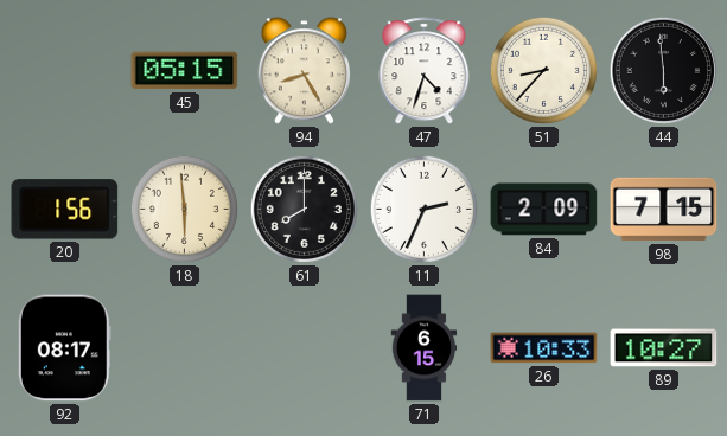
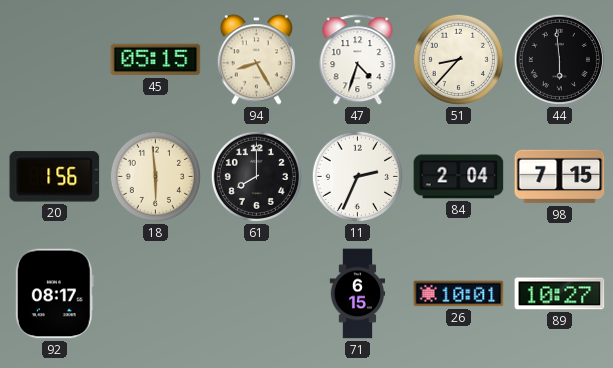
84: 2:09 -> 2:04
26: 10:33 -> 10:01
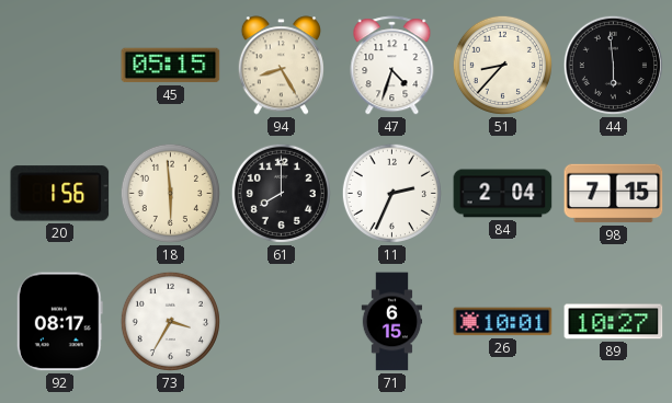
73: none -> 3:35
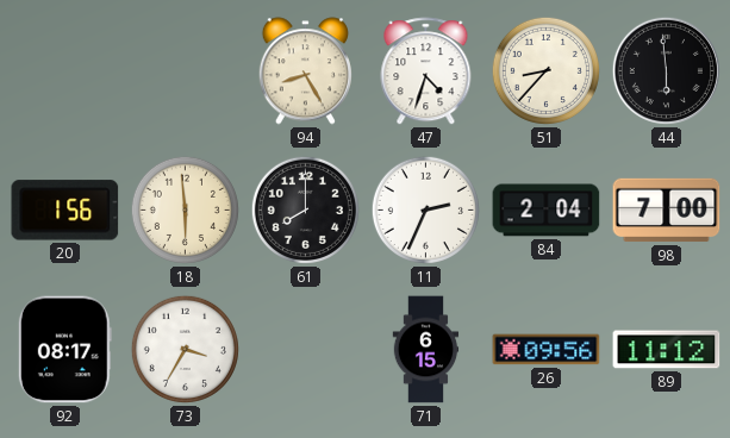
45: 05:15 -> none
98: 7:15 -> 7:00
26: 10:01 -> 09:56
89: 10:27 -> 11:12
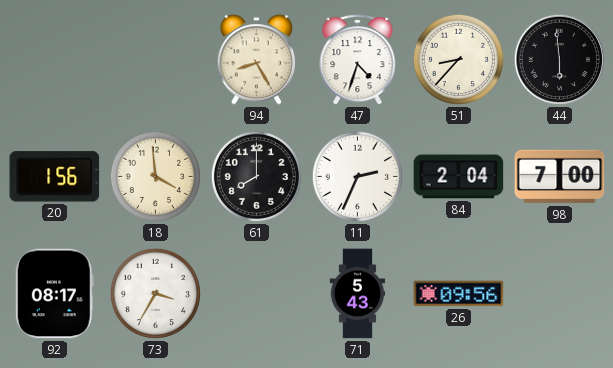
18: 5:59 -> 3:59
71: 6:15 -> 5:43
89: 11:12 -> none
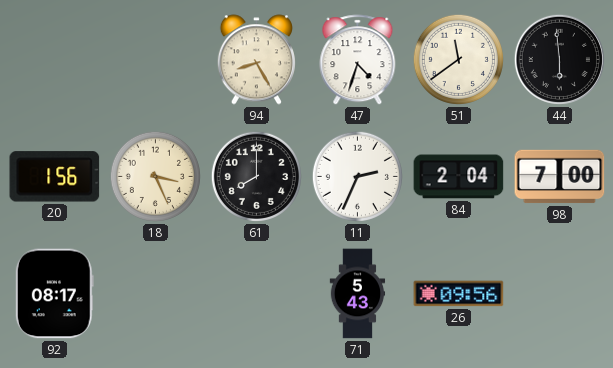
51: 8:37 -> 11:39
18: 3:59 -> 3:26
73: 3:35 -> none
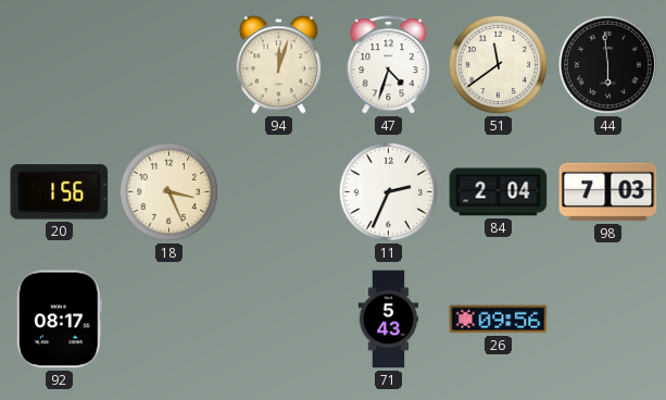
94: 8:25 -> 12:03
61: 8:00 -> none
98: 7:00 -> 7:03
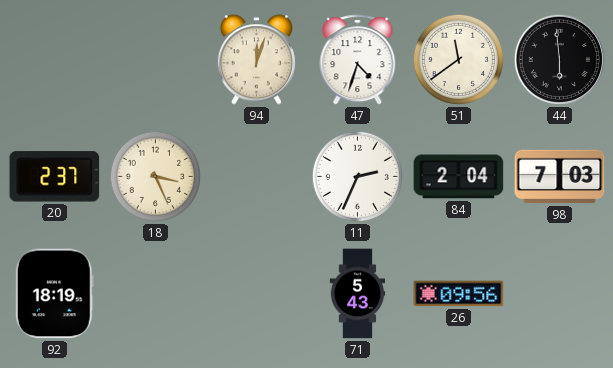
20: 1:56 -> 2:37
92: 08:17 -> 18:19
